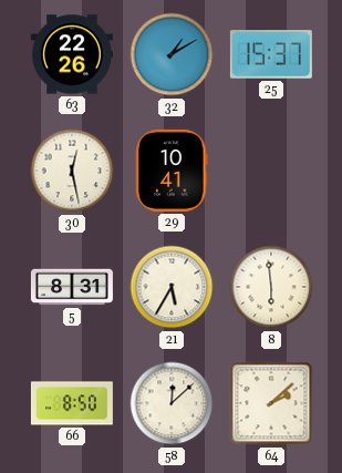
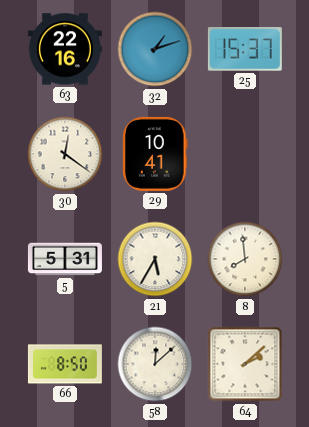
63: 22:26 -> 22:16
32: 1:10 -> 1:12
30: 12:28 -> 12:21
5: 8:31 -> 5:31
8: 5:59 -> 7:59
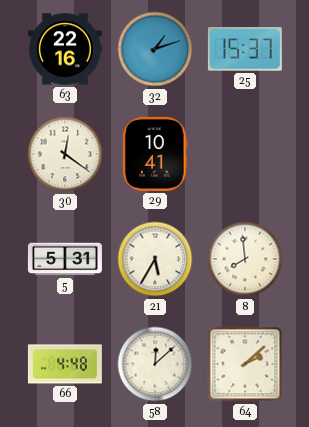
66: 8:50 -> 4:48
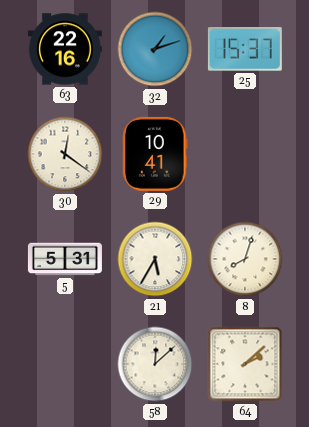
8: 7:59 -> 8:03
66: 4:48 -> none
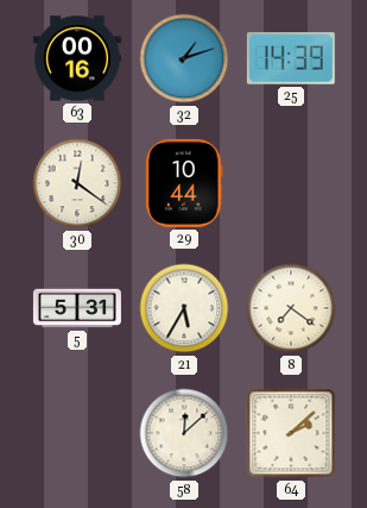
63: 22:16 -> 00:16
25: 15:37 -> 14:39
29: 10:41 -> 10:44
8: 8:03 -> 7:21
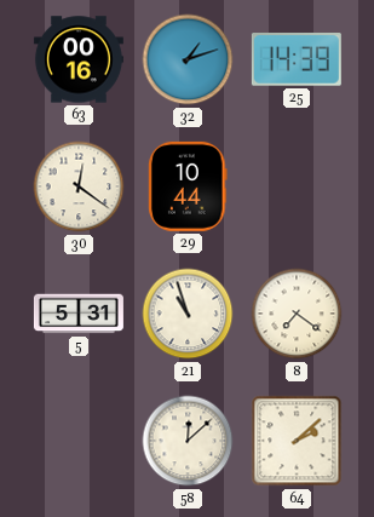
21: 5:35 -> 10:57
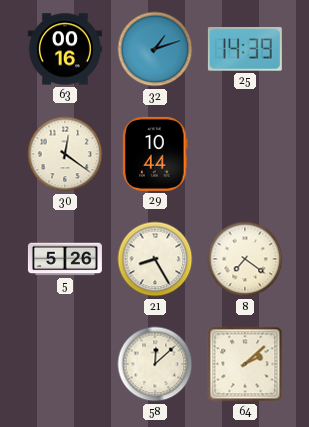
5: 5:31 -> 5:26
21: 10:57 -> 8:25
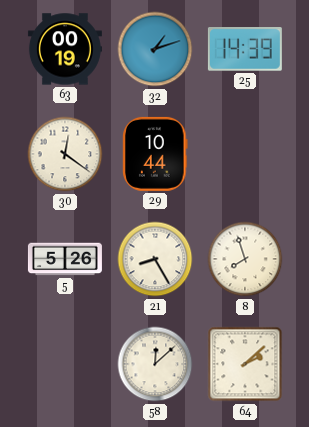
63: 00:16 -> 00:19
8: 7:21 -> 7:57
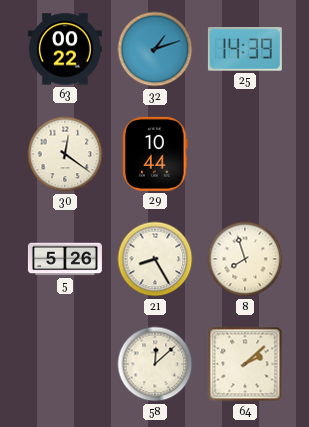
63: 00:19 -> 00:22
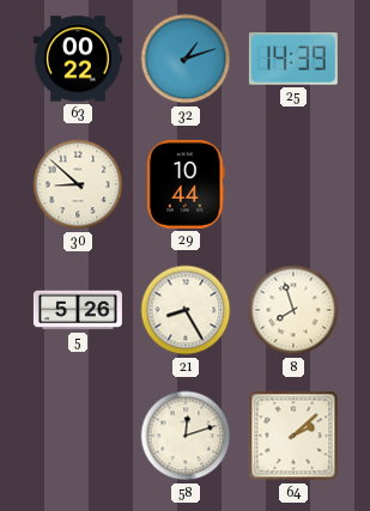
30: 12:21 -> 8:52
58: 12:08 -> 12:12
